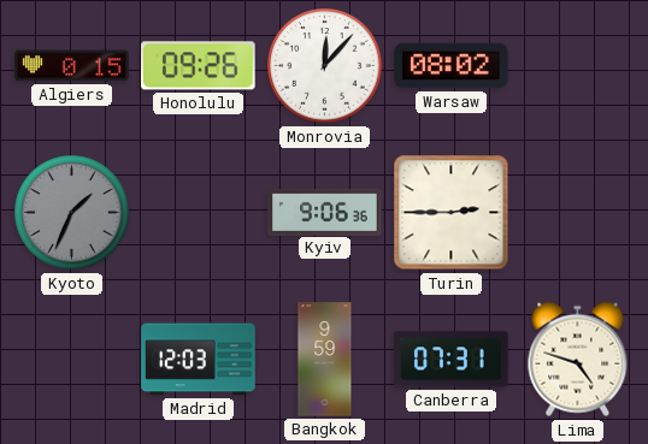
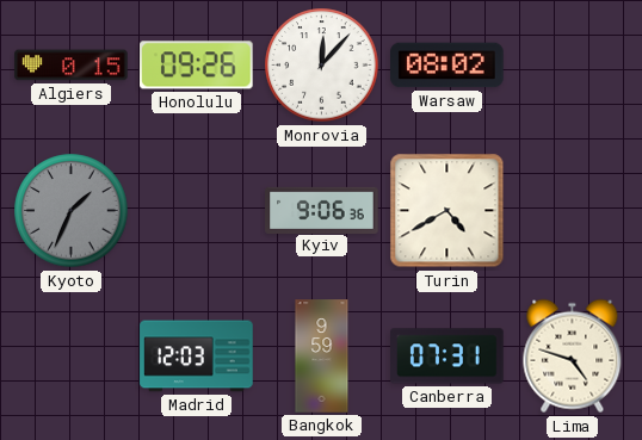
Turin: 2:45 -> 4:40
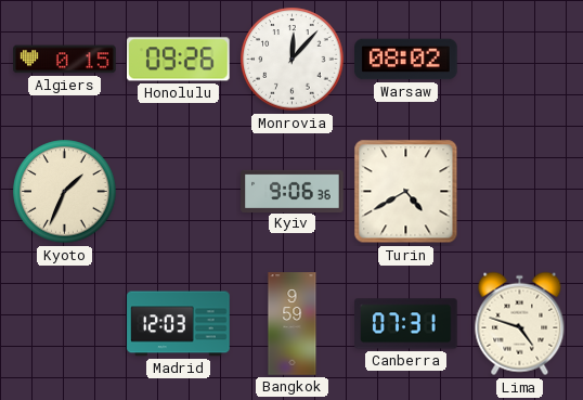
Kyoto dial: grey -> cream
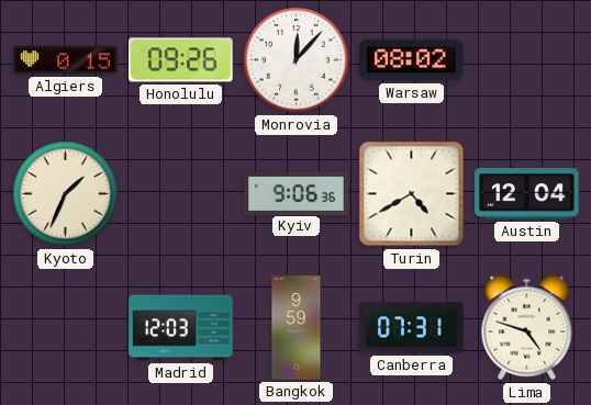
Austin: none -> 12:04
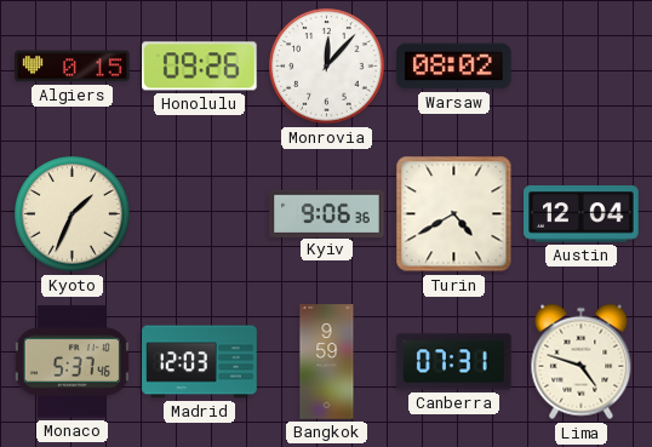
Monaco: none -> 5:37
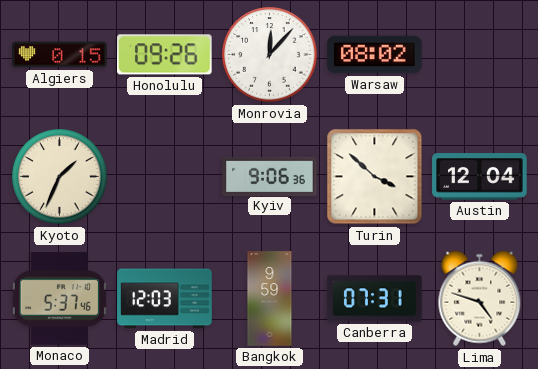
Turin: 4:40 -> 3:52
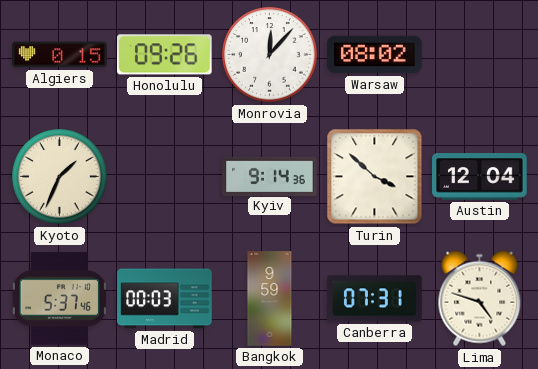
Kyiv: 9:06 -> 9:14
Madrid: 12:03 -> 00:03
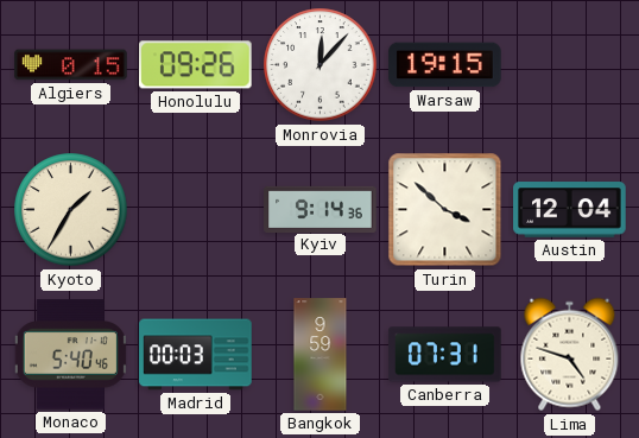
Warsaw: 08:02 -> 19:15
Kyoto: 1:34 -> 1:35
Monaco: 5:37 -> 5:40
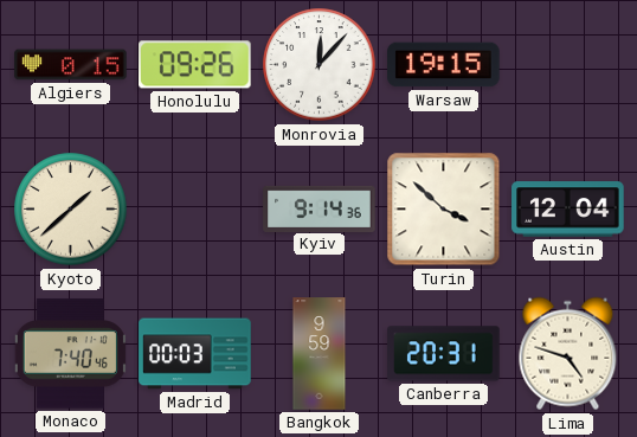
Kyoto: 1:35 -> 1:38
Monaco: 5:40 -> 7:40
Canberra: 07:31 -> 20:31
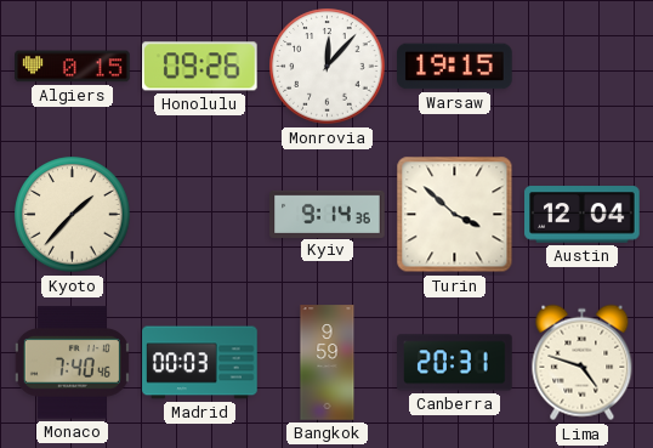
Kyoto: 1:38 -> 1:37
